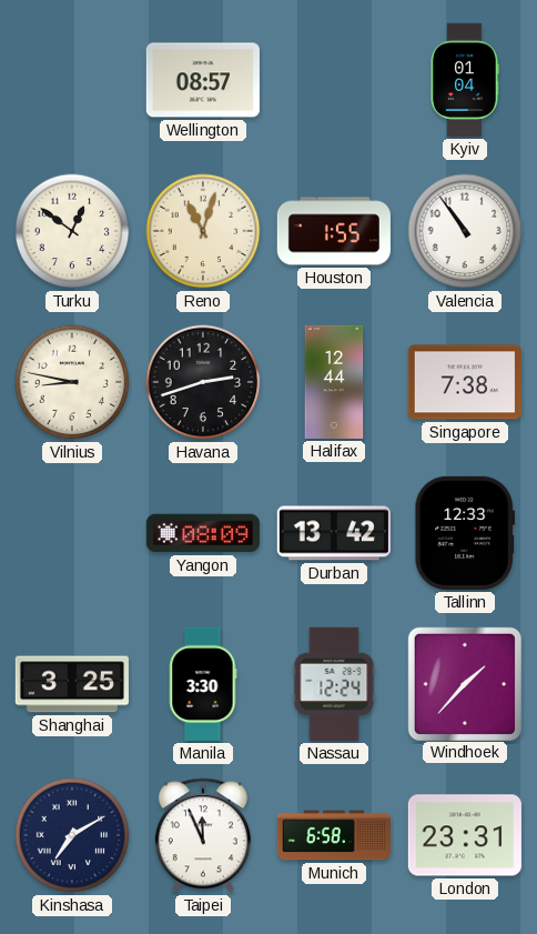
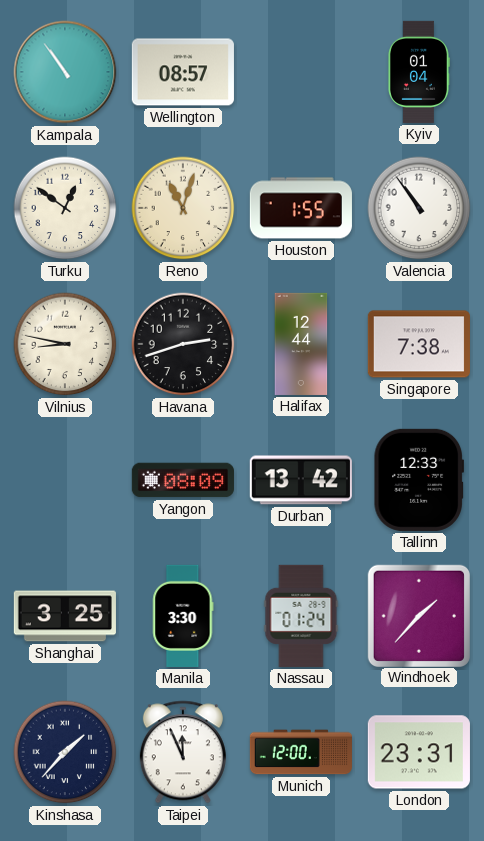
Kampala: none -> 10:54
Nassau: 12:24 -> 01:24
Kinshasa: 7:10 -> 1:37
Munich: 6:58 -> 12:00
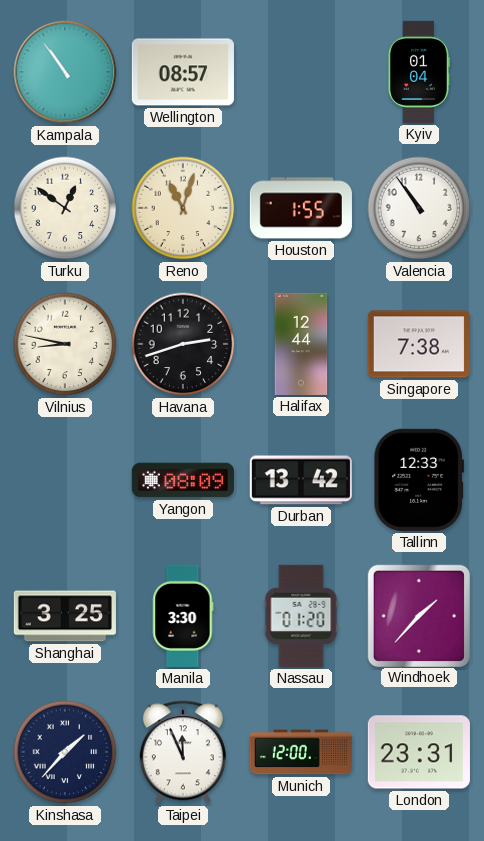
Nassau: 01:24 -> 01:20
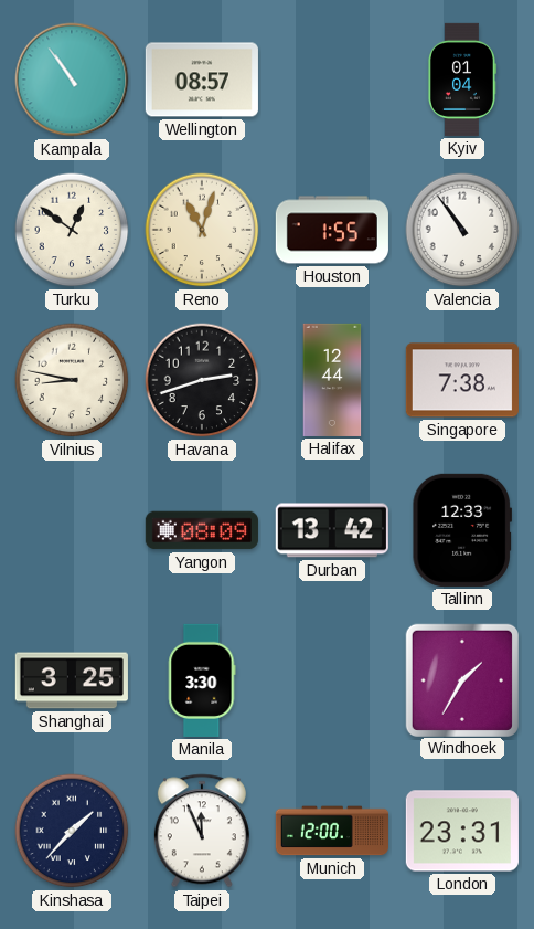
Nassau: 01:20 -> none
Windhoek: 1:37 -> 1:35
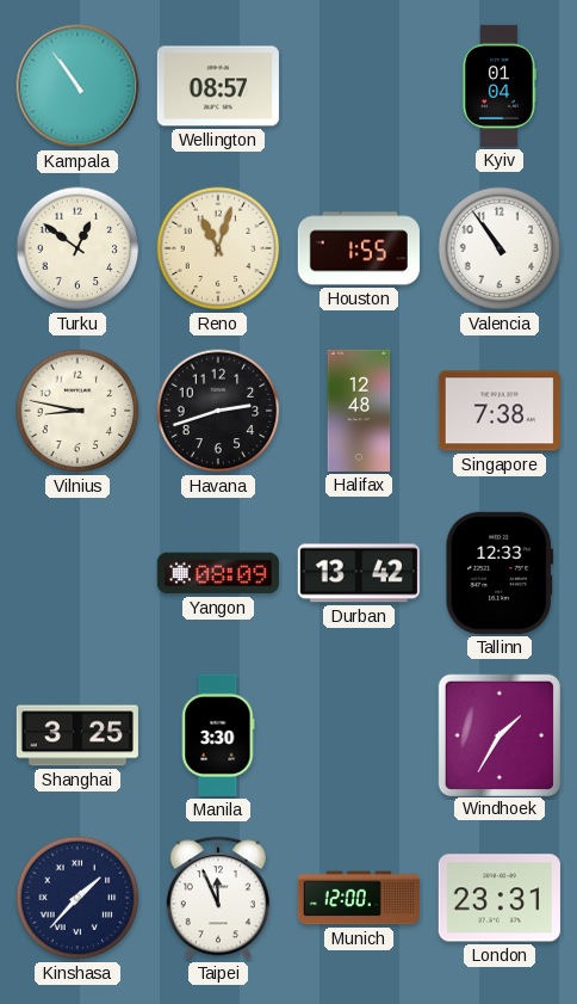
Halifax: 12:44 -> 12:48
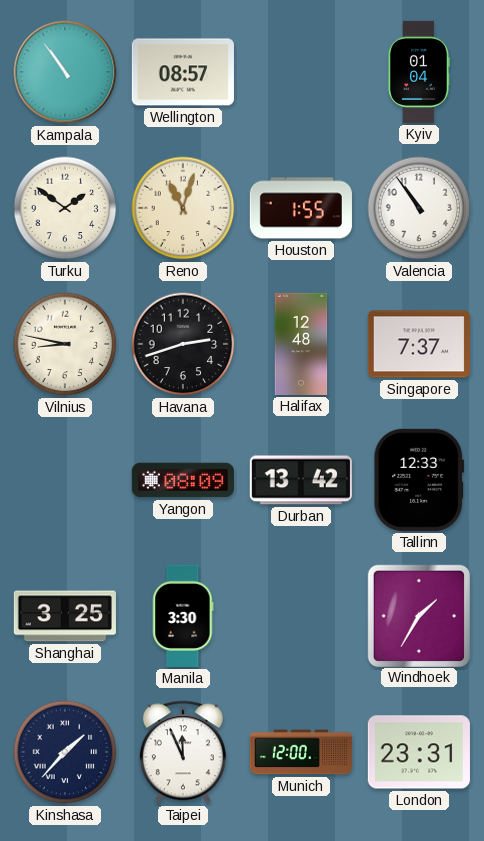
Turku: 12:51 -> 1:51
Singapore: 7:38 -> 7:37
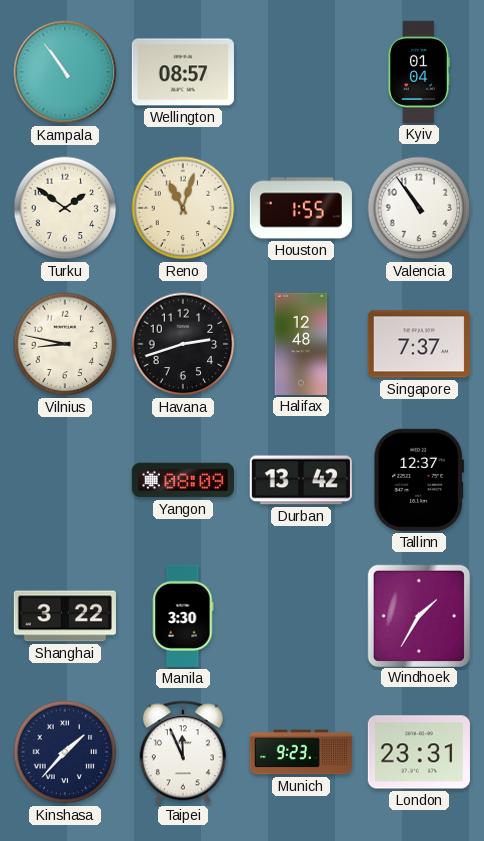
Tallinn: 12:33 -> 12:37
Shanghai: 3:25 -> 3:22
Munich: 12:00 -> 9:23
